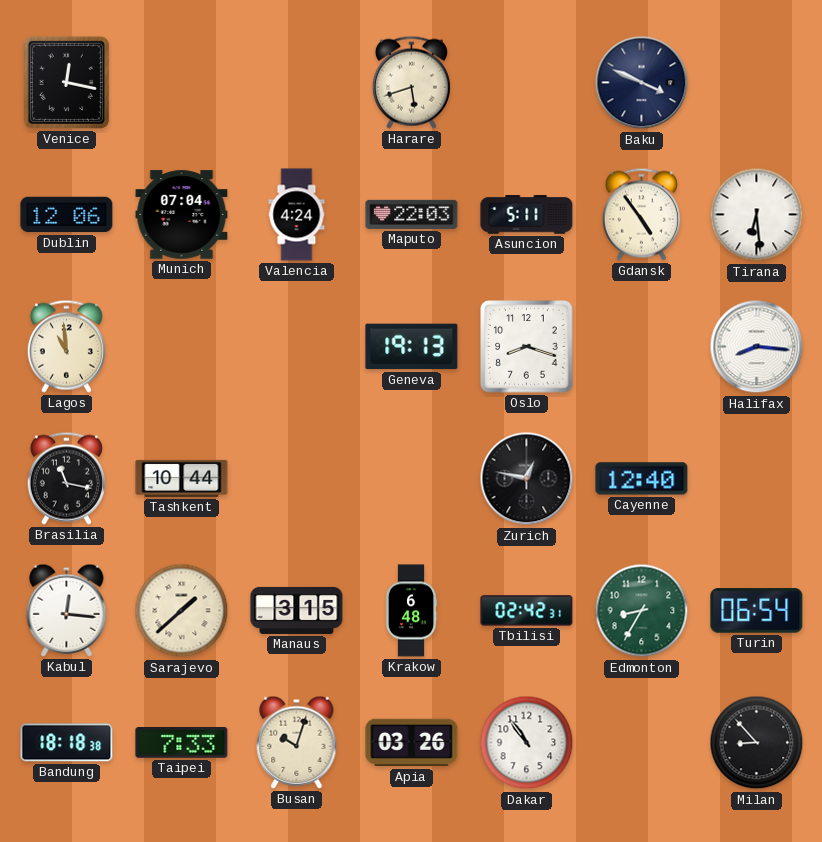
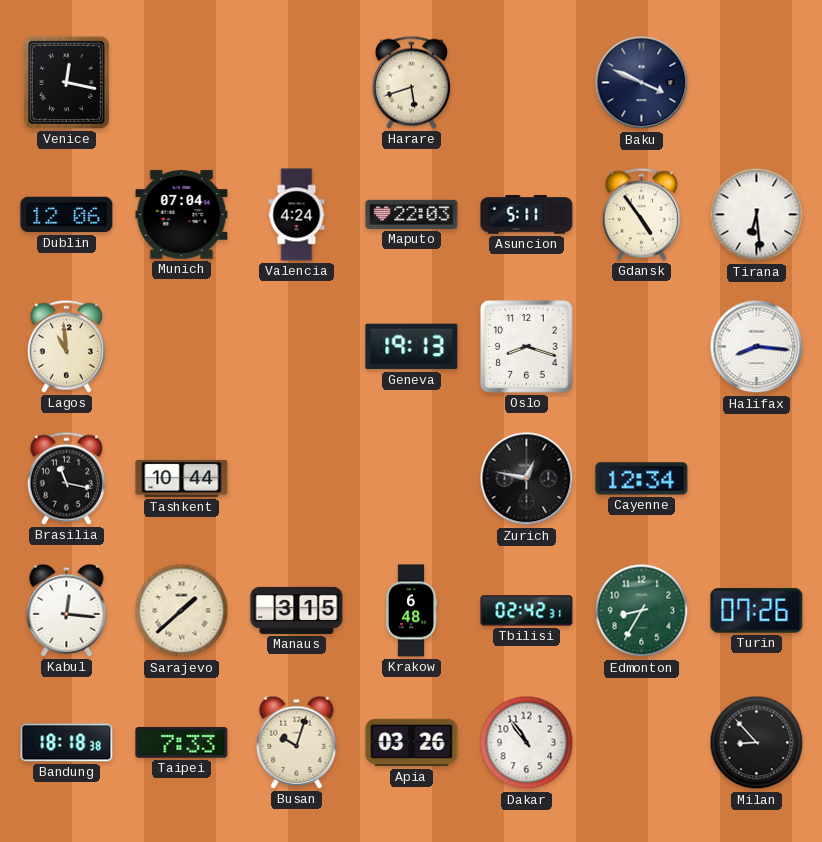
Cayenne: 12:40 -> 12:34
Turin: 06:54 -> 07:26
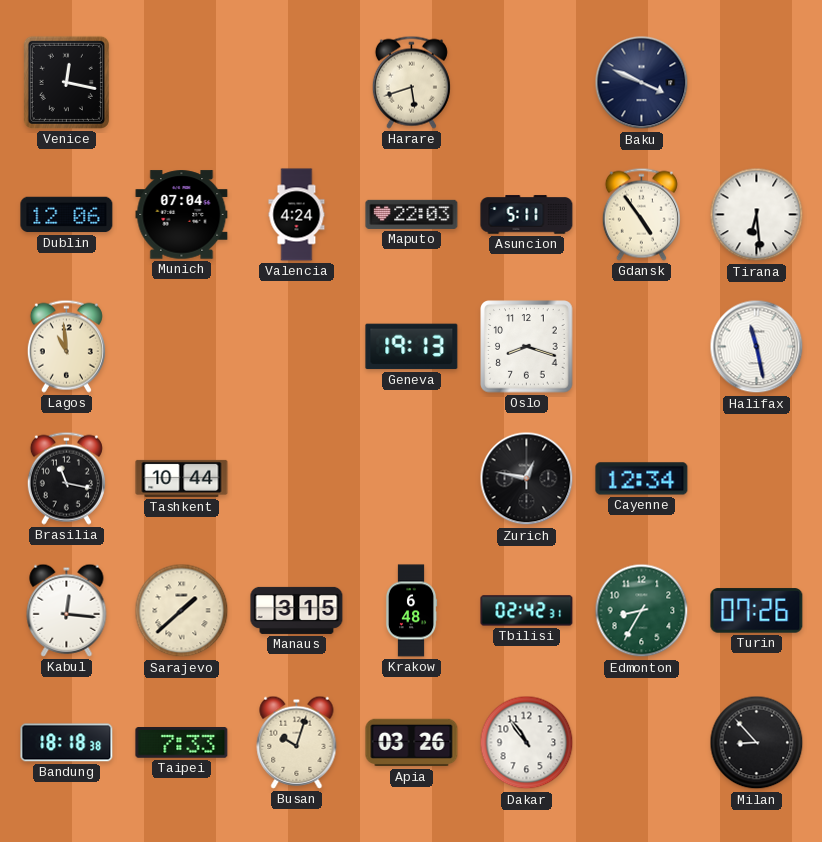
Halifax: 8:16 -> 11:28
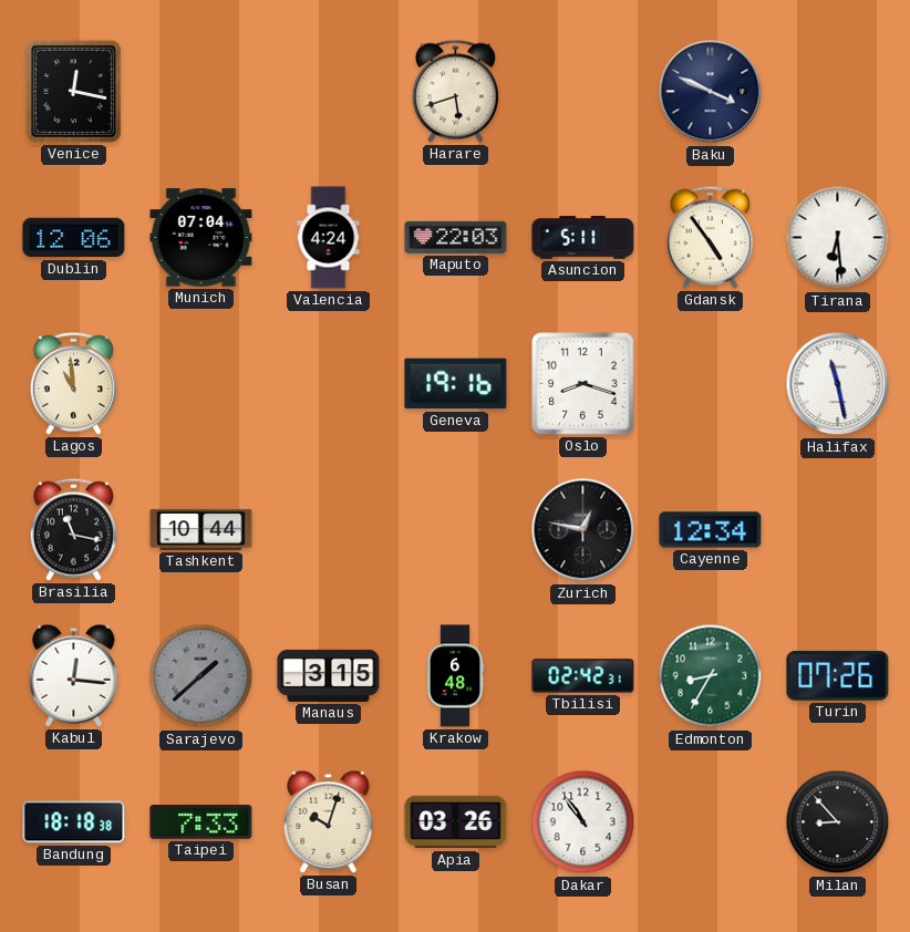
Geneva: 19:13 -> 19:16
Sarajevo dial: cream -> grey
